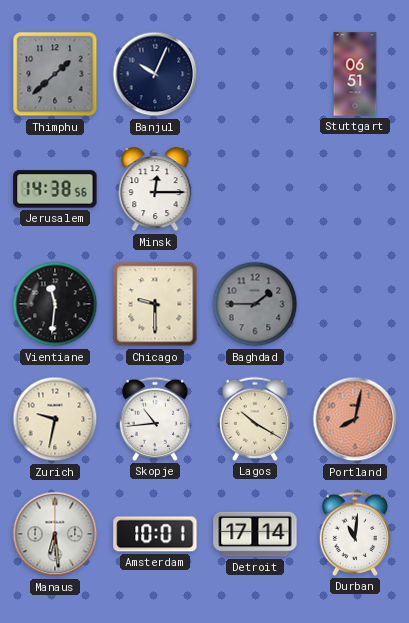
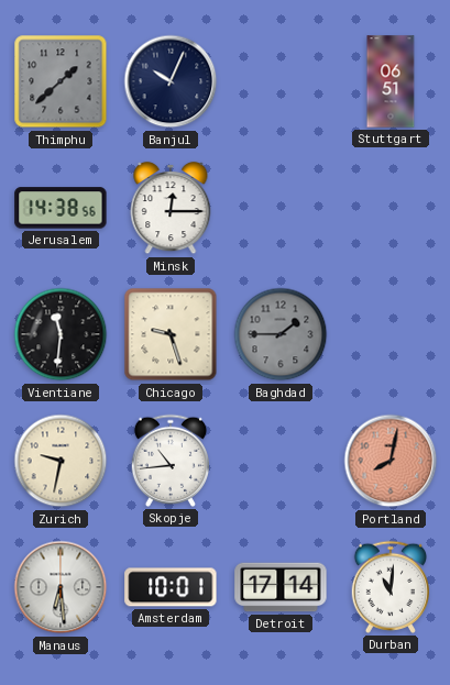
Chicago: 9:30 -> 9:27
Lagos: 10:20 -> none
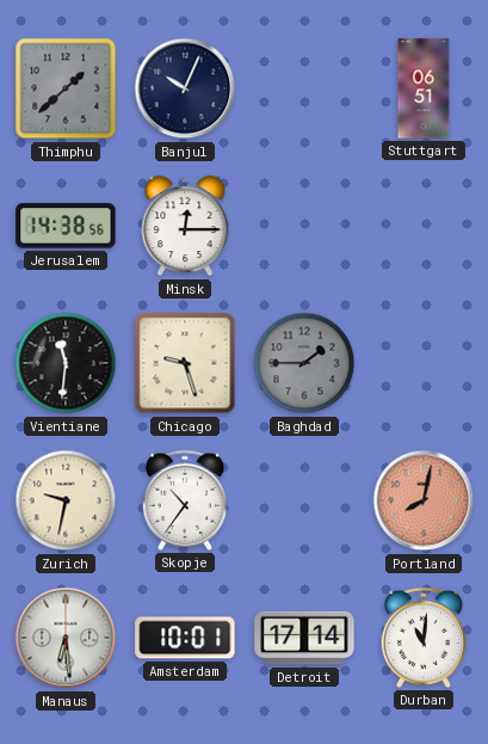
Skopje: 10:44 -> 10:36
